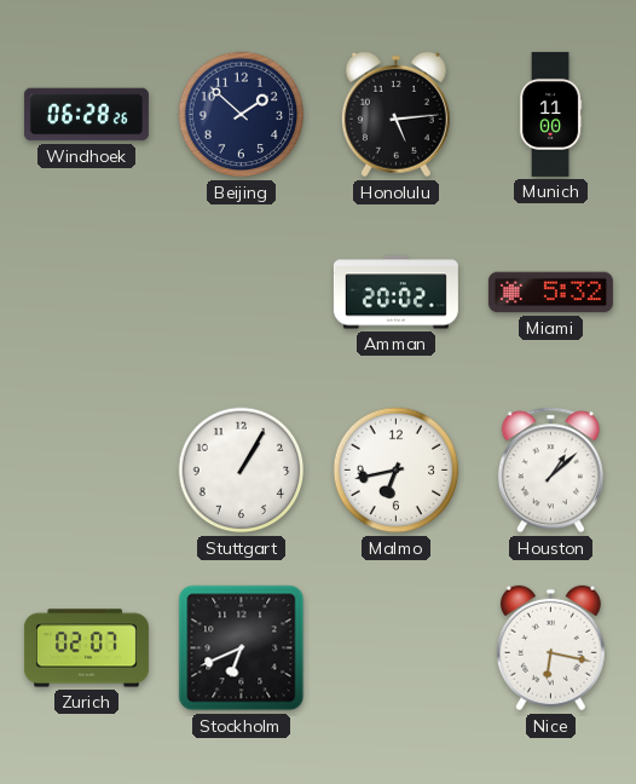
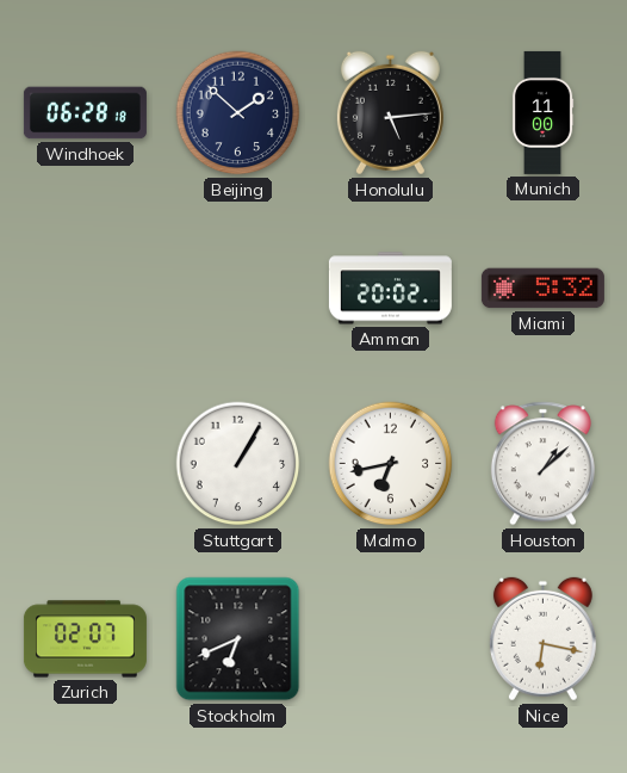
Windhoek: 06:28:26 -> 06:28:18
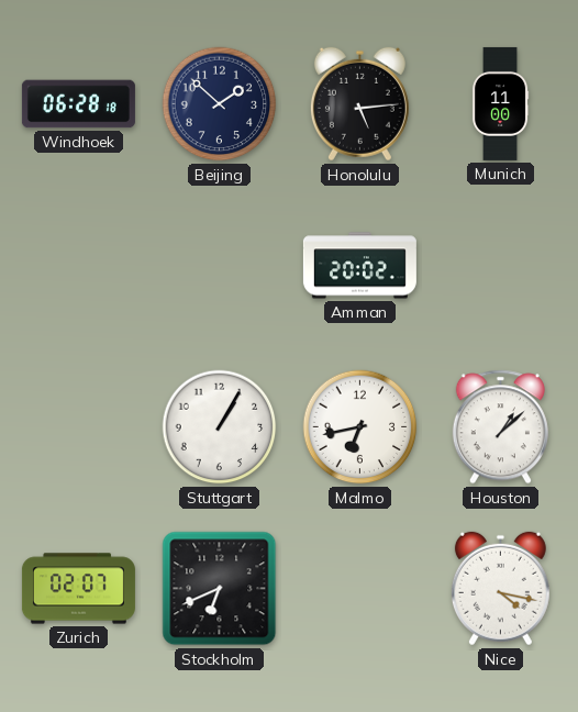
Miami: 5:32 -> none
Nice: 6:17 -> 4:17
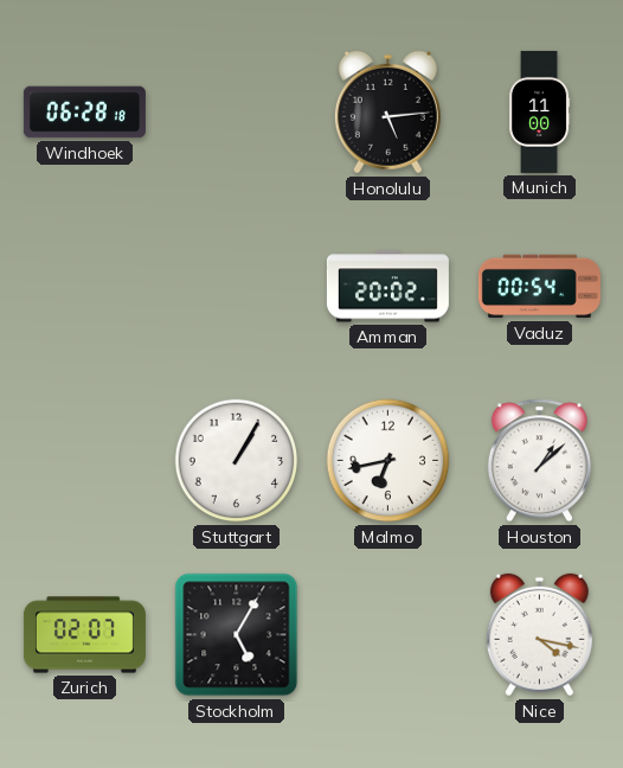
Beijing: 1:52 -> none
Vaduz: none -> 00:54
Stockholm: 6:41 -> 5:05
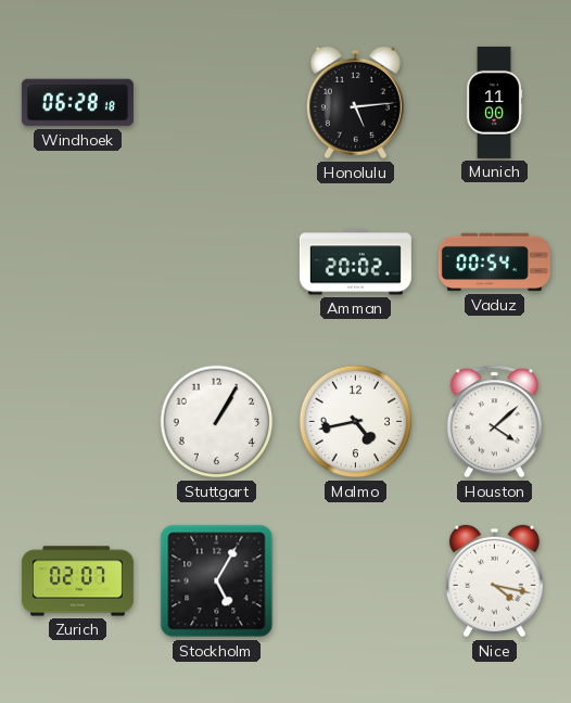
Malmo: 6:43 -> 4:43
Houston: 1:08 -> 4:08
